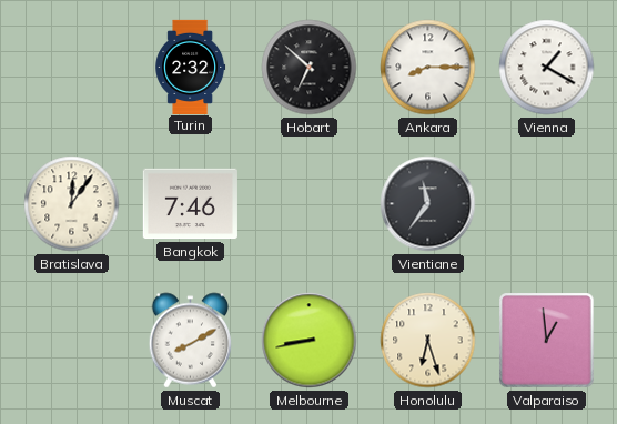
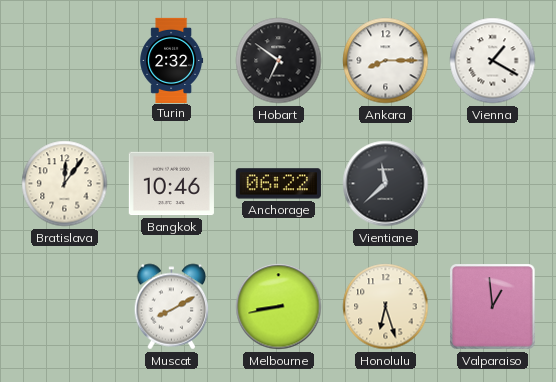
Hobart: 6:52 -> 6:51
Bangkok: 7:46 -> 10:46
Anchorage: none -> 06:22
Vientiane: 11:36 -> 11:38
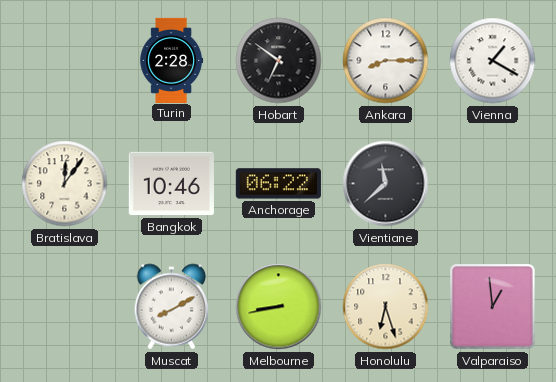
Turin: 2:32 -> 2:28
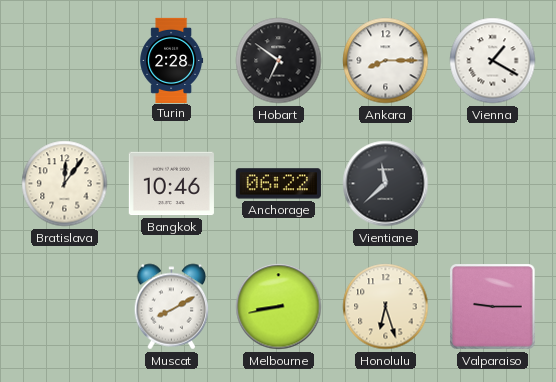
Valparaiso: 12:59 -> 9:15
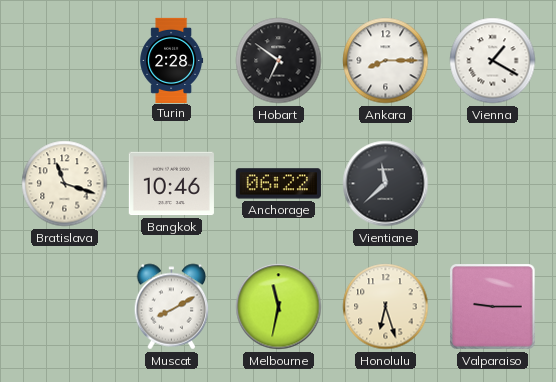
Bratislava: 12:06 -> 11:18
Melbourne: 8:43 -> 11:32
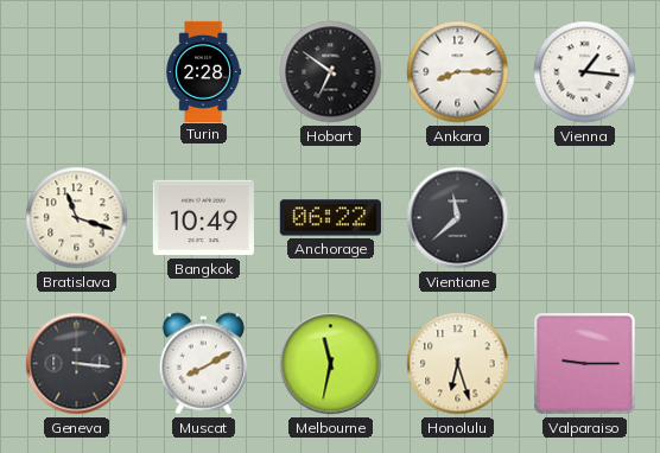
Vienna: 1:20 -> 1:16
Bangkok: 10:46 -> 10:49
Geneva: none -> 3:16
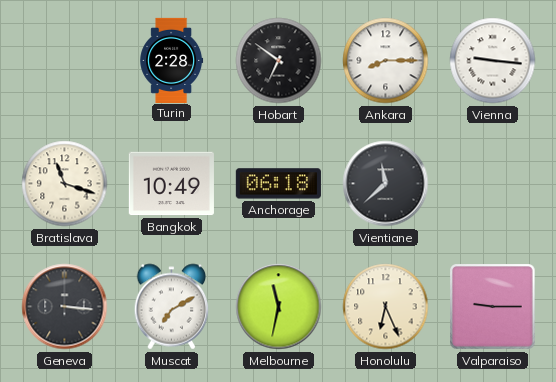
Vienna: 1:16 -> 9:16
Anchorage: 06:22 -> 06:18
Muscat: 8:10 -> 7:10
Honolulu: 6:27 -> 6:26
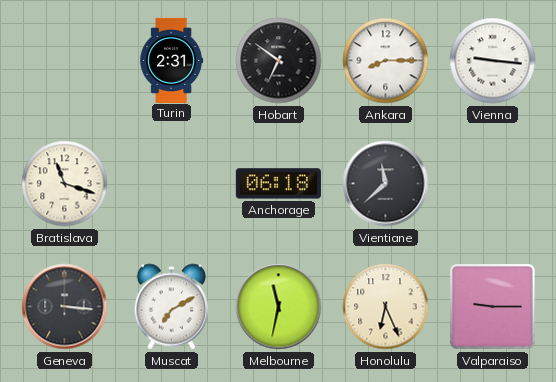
Turin: 2:28 -> 2:31
Bangkok: 10:49 -> none
